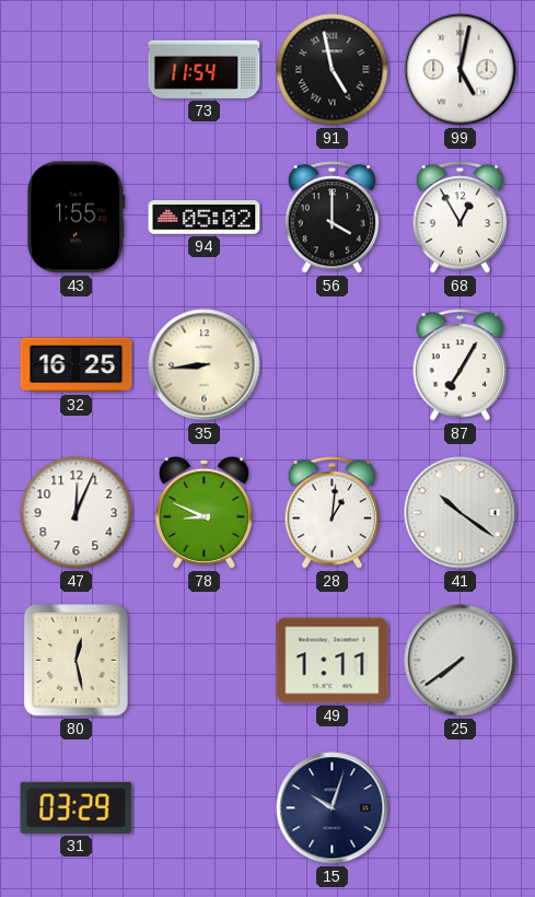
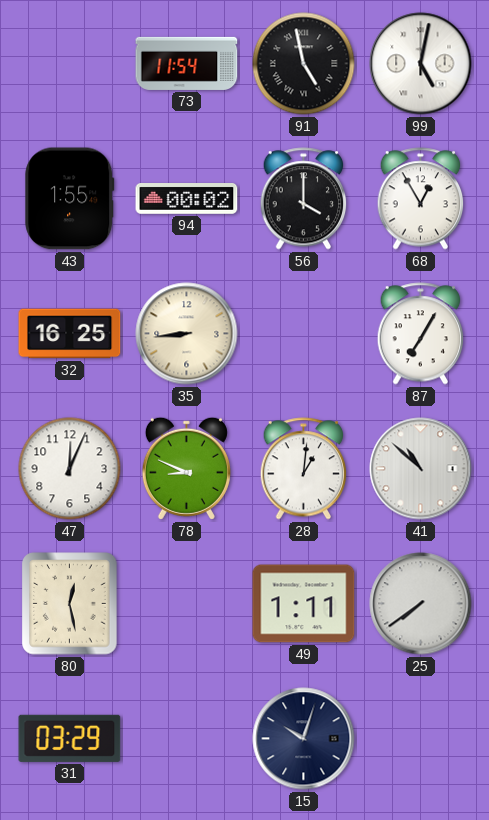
94: 05:02 -> 00:02
41: 10:21 -> 10:52
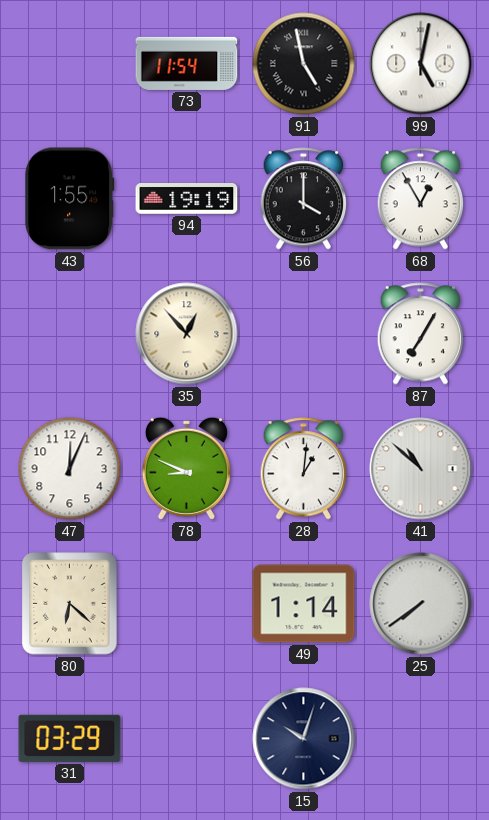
94: 00:02 -> 19:19
32: 16:25 -> none
35: 8:44 -> 12:53
80: 12:28 -> 6:22
49: 1:11 -> 1:14
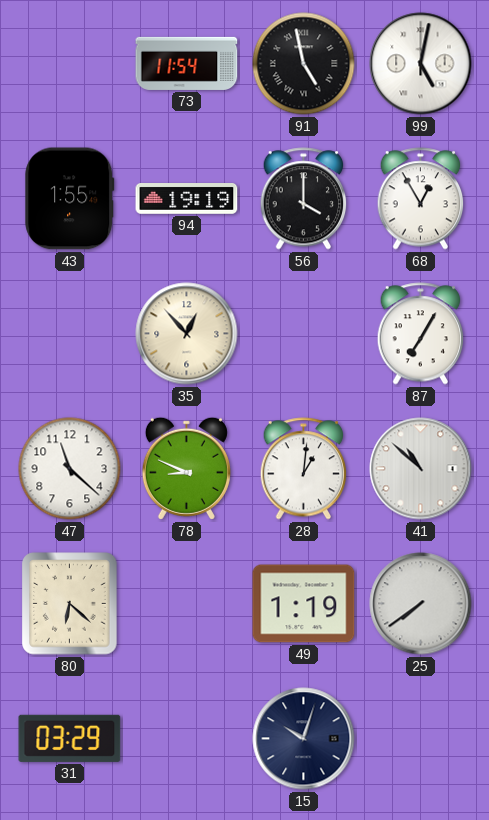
47: 12:04 -> 11:22
49: 1:14 -> 1:19
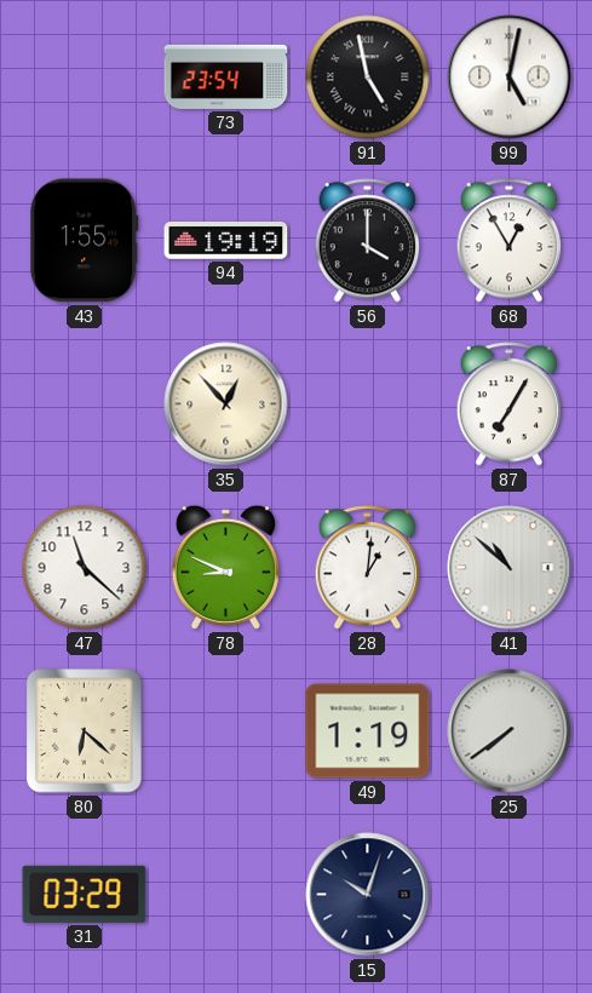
73: 11:54 -> 23:54
